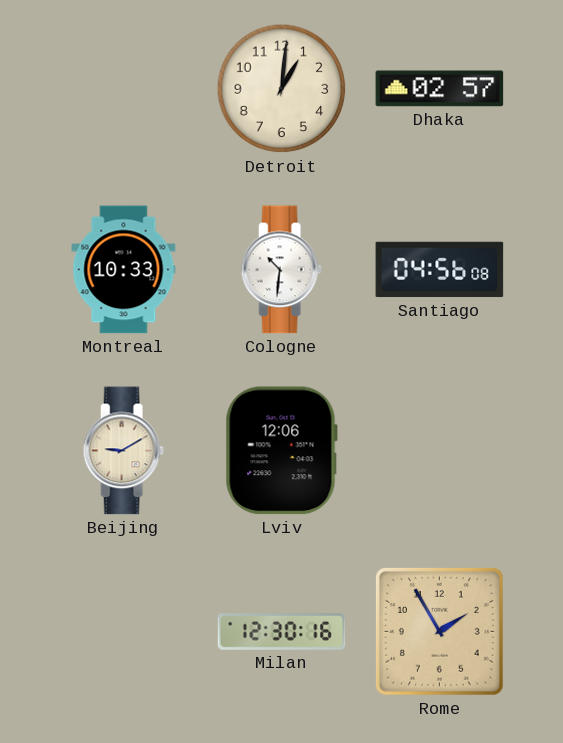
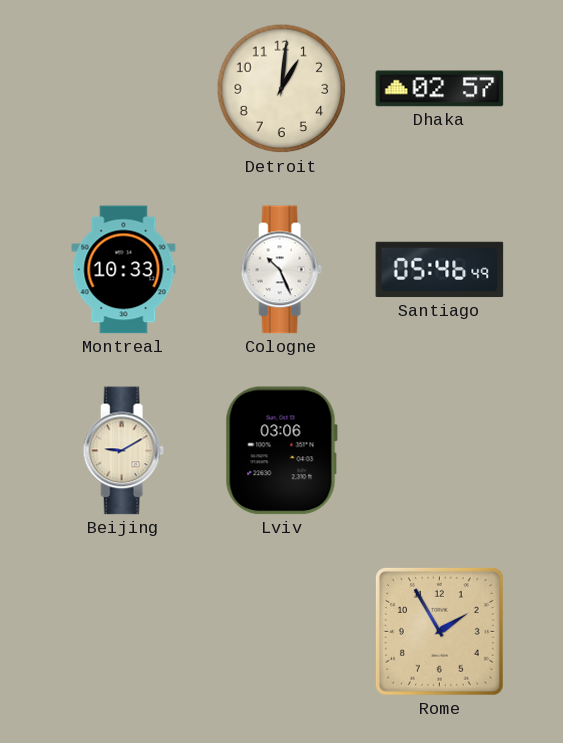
Cologne: 10:31 -> 10:26
Santiago: 04:56 -> 05:46
Lviv: 12:06 -> 03:06
Milan: 12:30 -> none
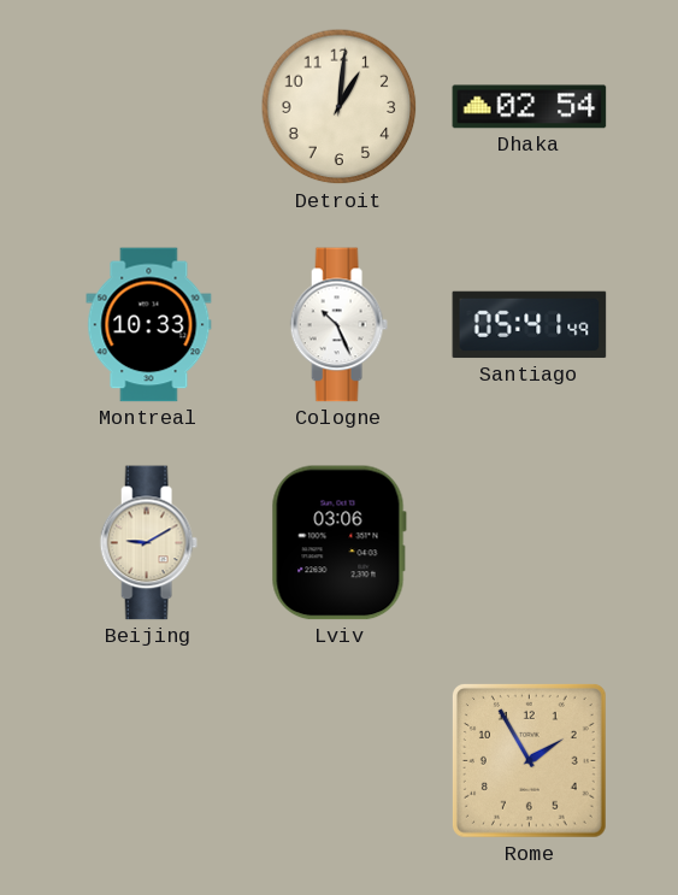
Dhaka: 02:57 -> 02:54
Santiago: 05:46 -> 05:41
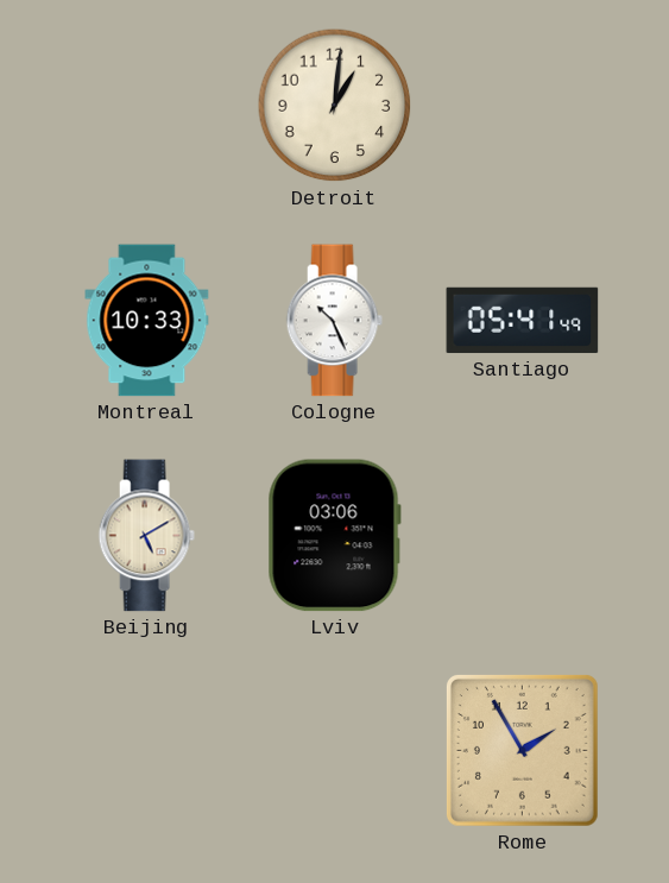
Dhaka: 02:54 -> none
Beijing: 9:10 -> 5:10
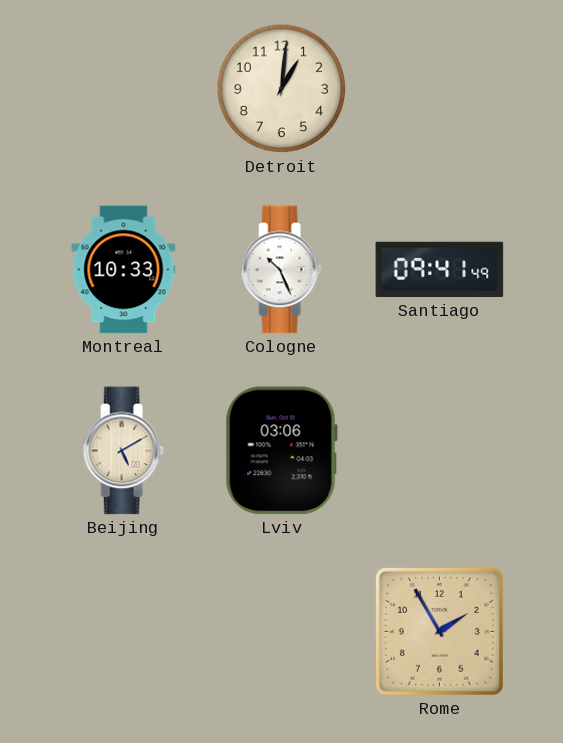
Santiago: 05:41 -> 09:41
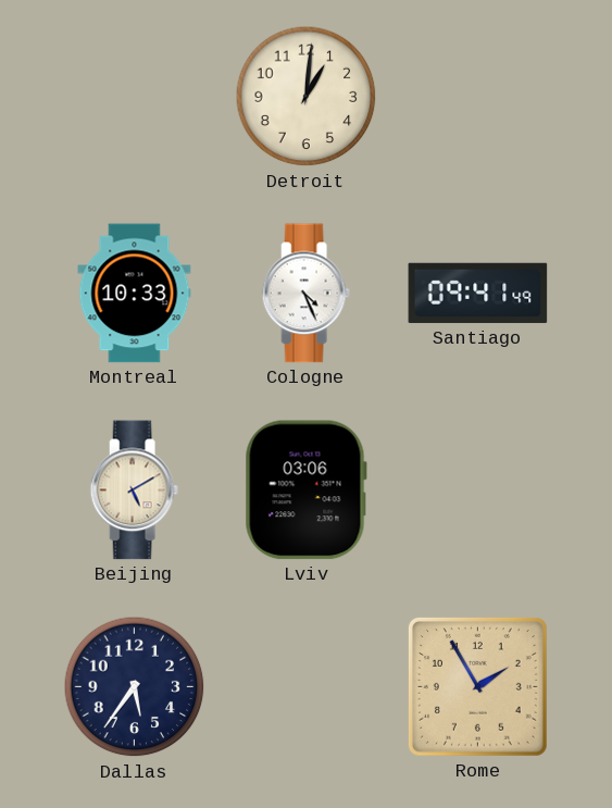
Cologne: 10:26 -> 4:26
Dallas: none -> 5:36
